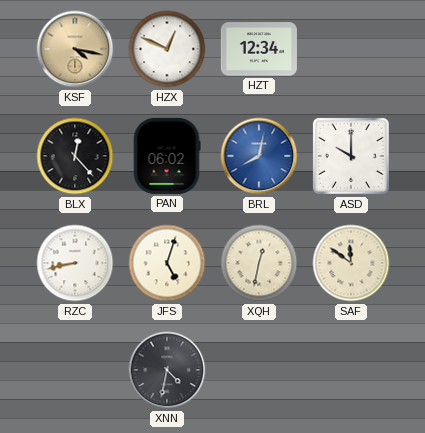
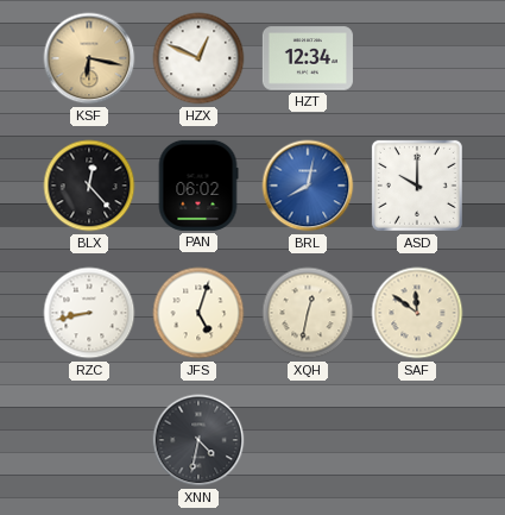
KSF: 4:17 -> 6:17
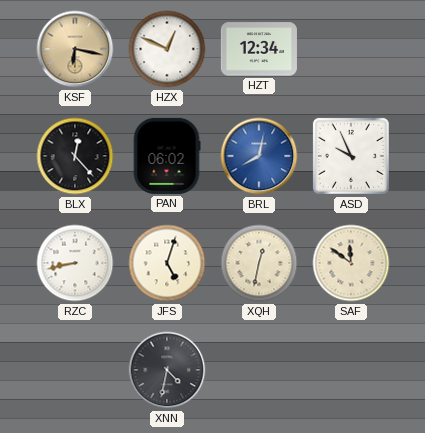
ASD: 10:00 -> 9:56
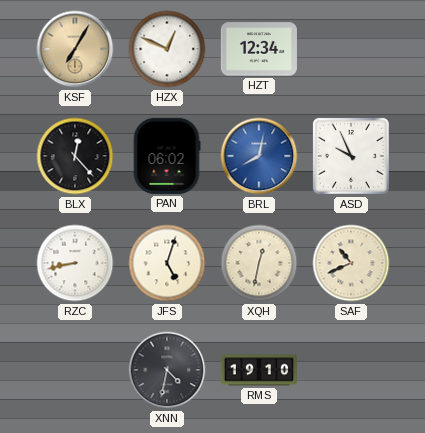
KSF: 6:17 -> 7:05
SAF: 11:51 -> 10:41
RMS: none -> 19:10
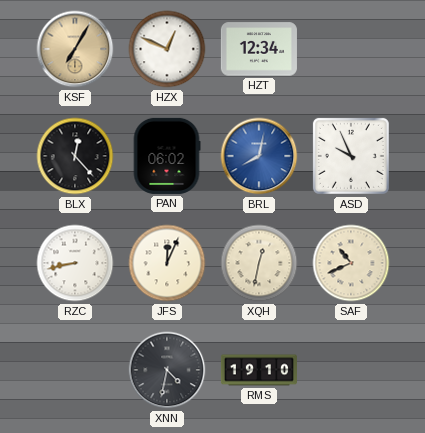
JFS: 5:03 -> 12:04
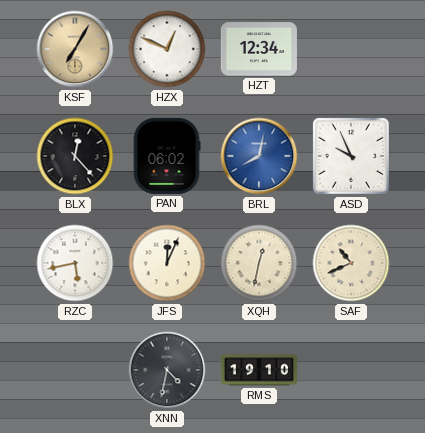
RZC: 8:43 -> 5:43
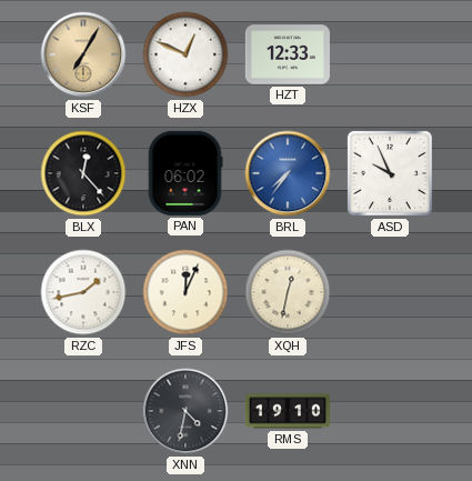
HZT: 12:34 -> 12:33
BRL: 8:02 -> 7:36
RZC: 5:43 -> 1:43
SAF: 10:41 -> none
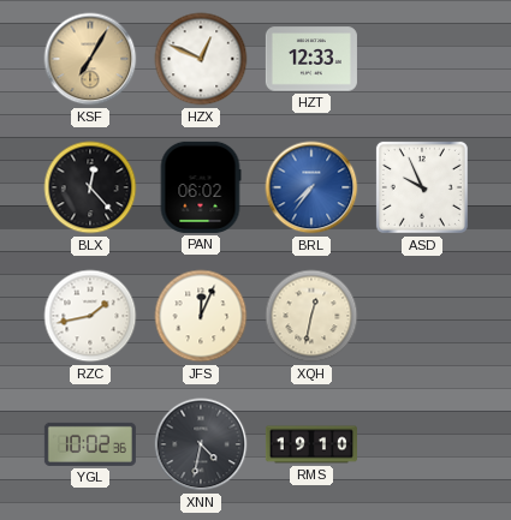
YGL: none -> 10:02
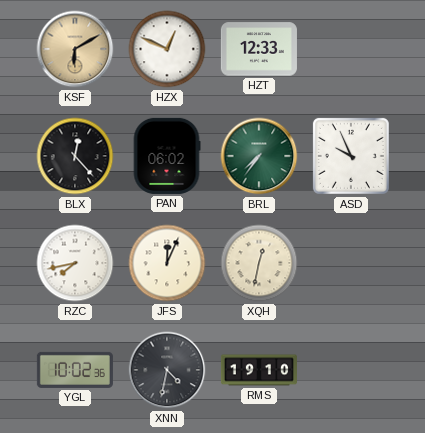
KSF: 7:05 -> 6:10
BRL dial: blue -> green
RZC: 1:43 -> 7:43
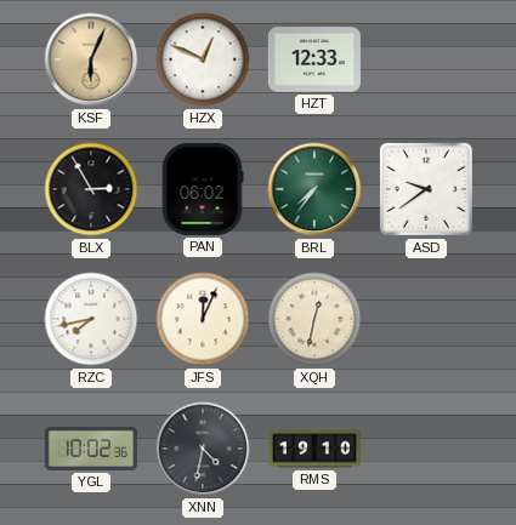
KSF: 6:10 -> 6:04
BLX: 12:23 -> 2:55
ASD: 9:56 -> 9:39
